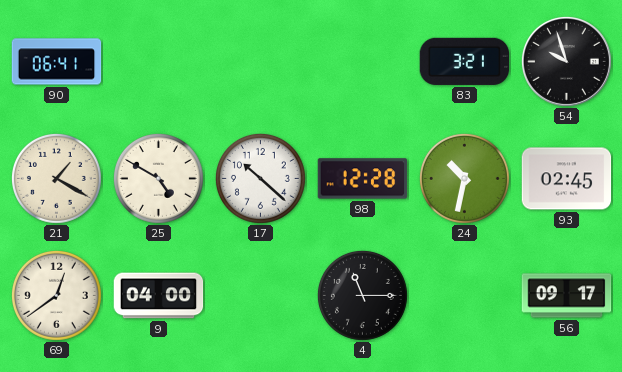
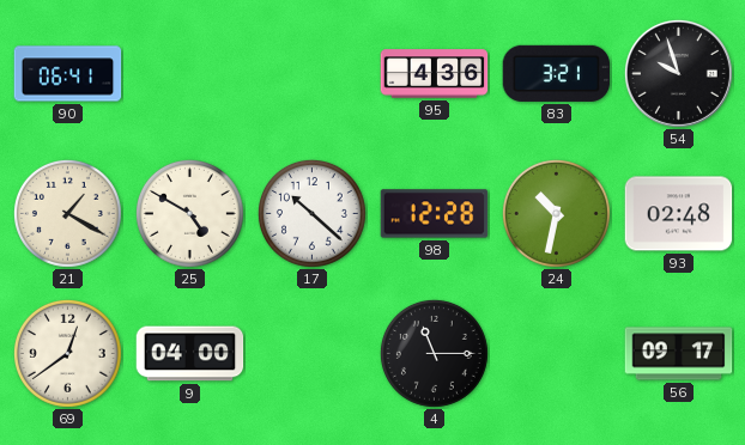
95: none -> 4:36
93: 02:45 -> 02:48
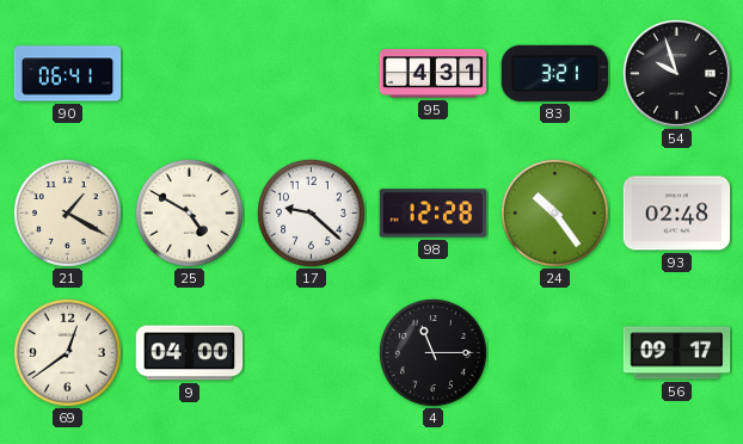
95: 4:36 -> 4:31
17: 10:22 -> 9:22
24: 10:32 -> 10:24
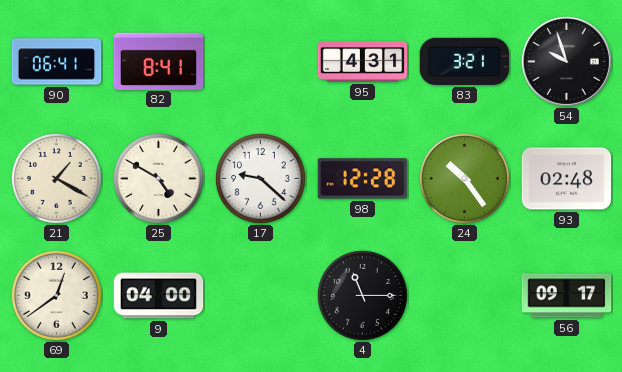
82: none -> 8:41
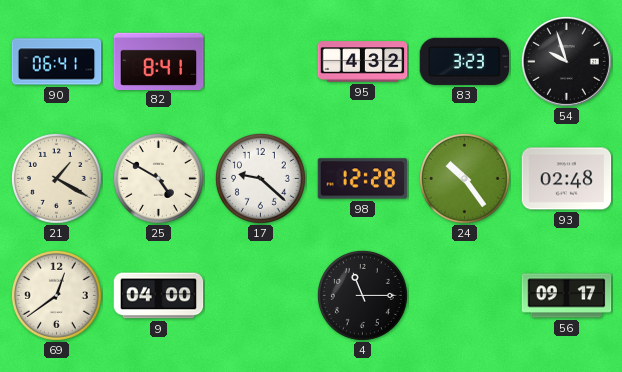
95: 4:31 -> 4:32
83: 3:21 -> 3:23
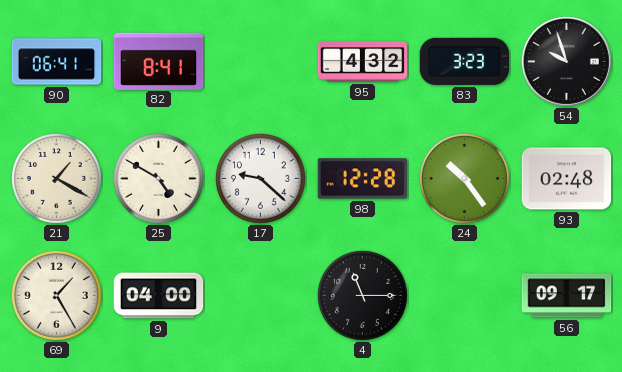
69: 12:39 -> 1:25
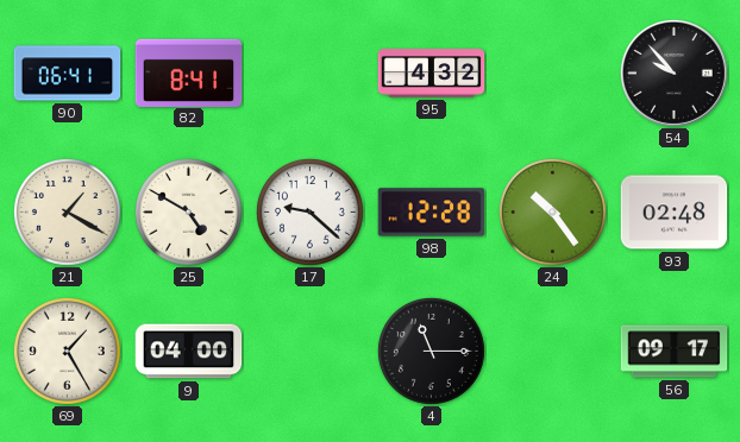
83: 3:23 -> none
54: 9:57 -> 9:53
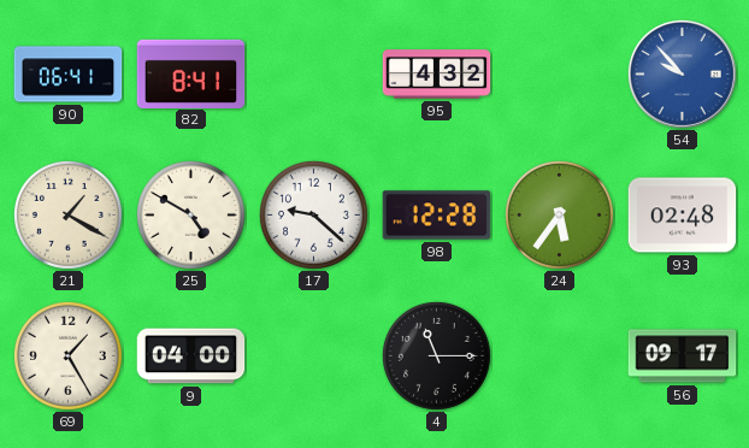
54 dial: black -> blue
24: 10:24 -> 5:36
